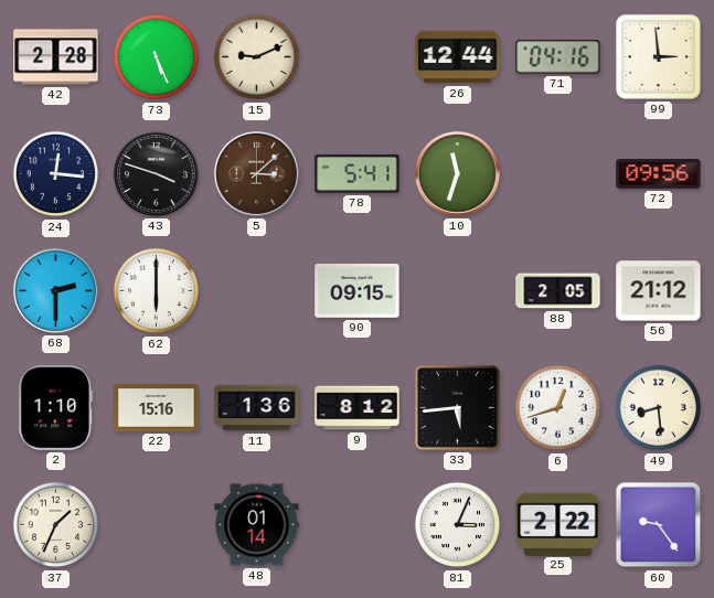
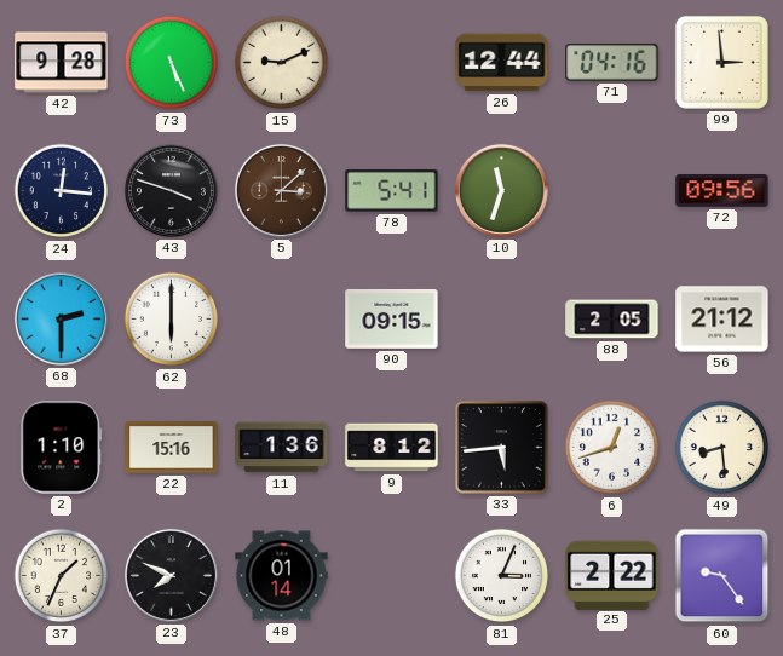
42: 2:28 -> 9:28
23: none -> 7:49
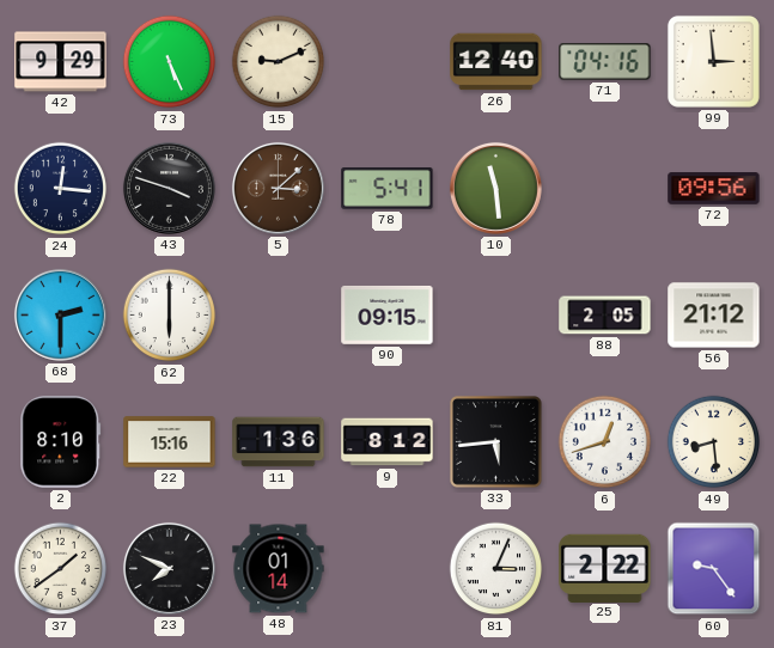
42: 9:28 -> 9:29
26: 12:44 -> 12:40
10: 11:33 -> 11:29
2: 1:10 -> 8:10
37: 1:34 -> 1:39
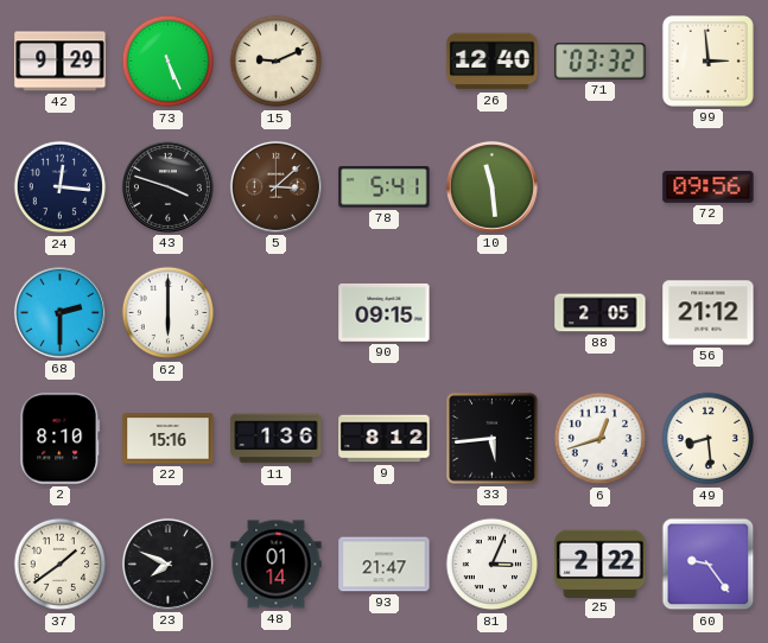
71: 04:16 -> 03:32
93: none -> 21:47
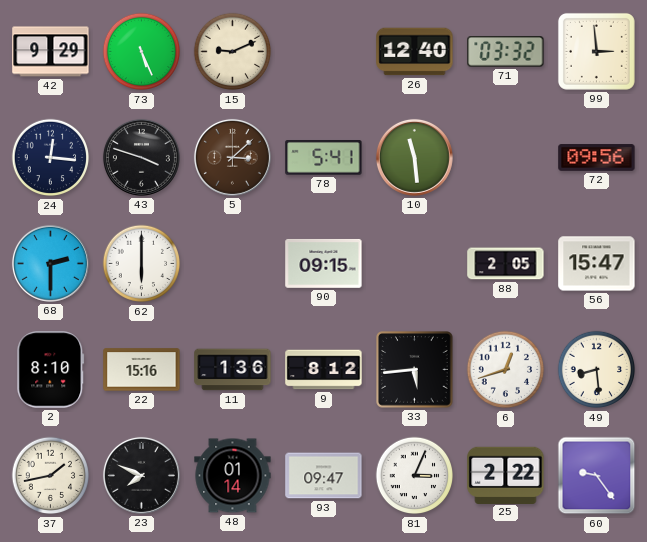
56: 21:12 -> 15:47
37: 1:39 -> 1:43
93: 21:47 -> 09:47
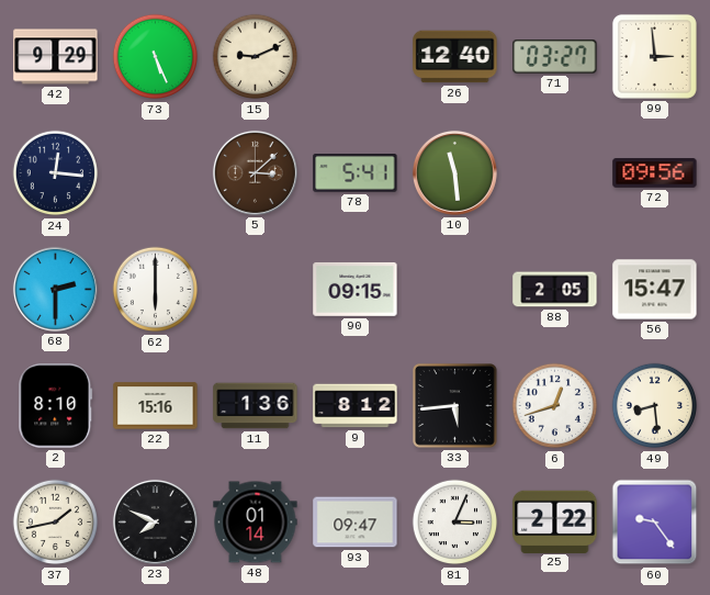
71: 03:32 -> 03:27
43: 3:48 -> none
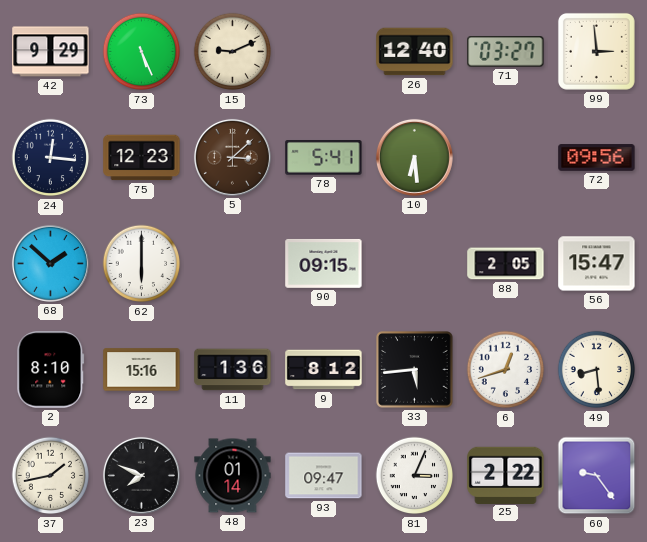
75: none -> 12:23
10: 11:29 -> 6:29
68: 2:30 -> 1:52
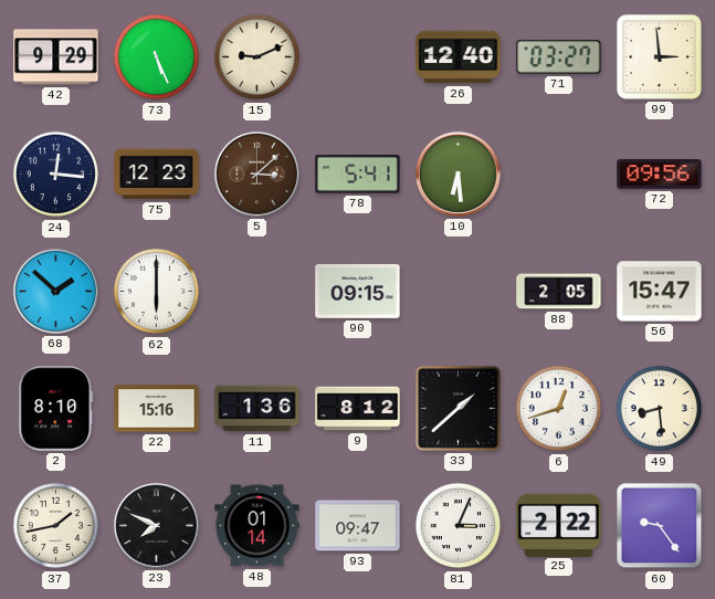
33: 5:44 -> 1:38
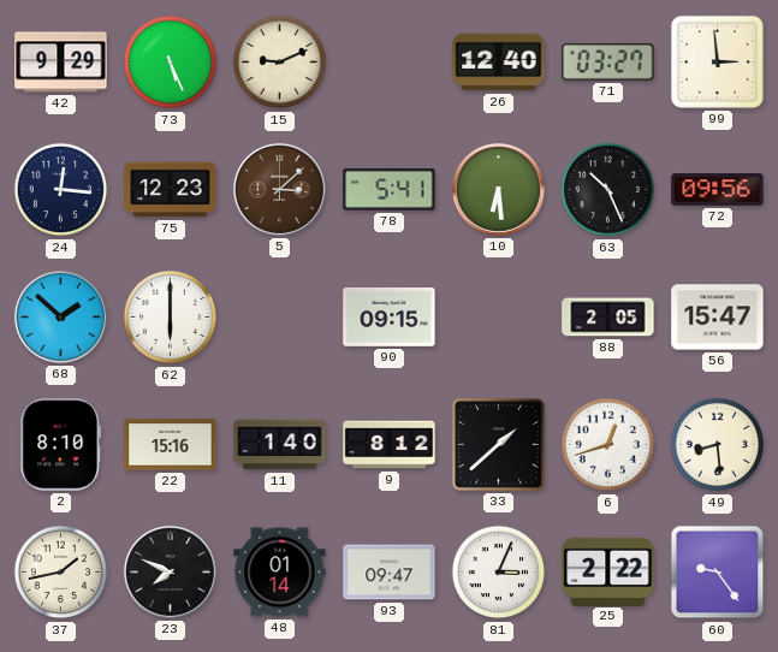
63: none -> 10:26
11: 1:36 -> 1:40
